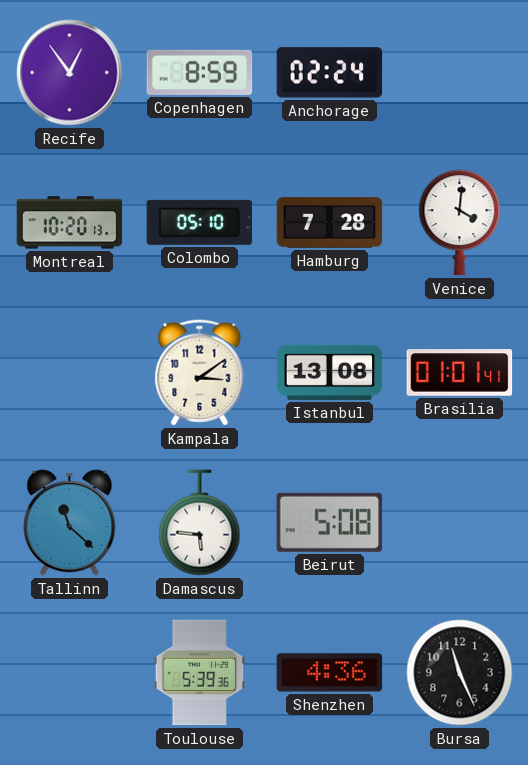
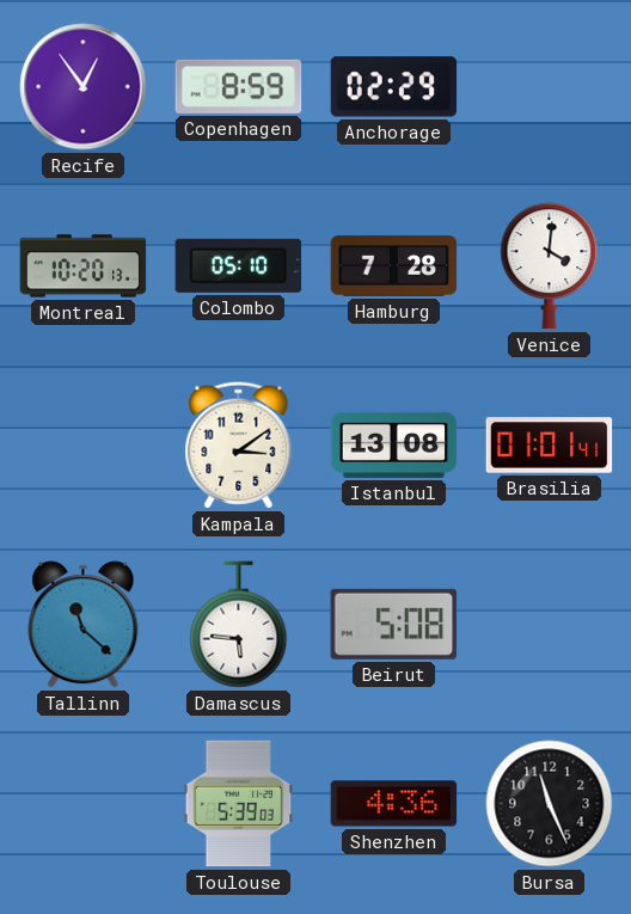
Anchorage: 02:24 -> 02:29
Toulouse: 5:39:36 -> 5:39:03
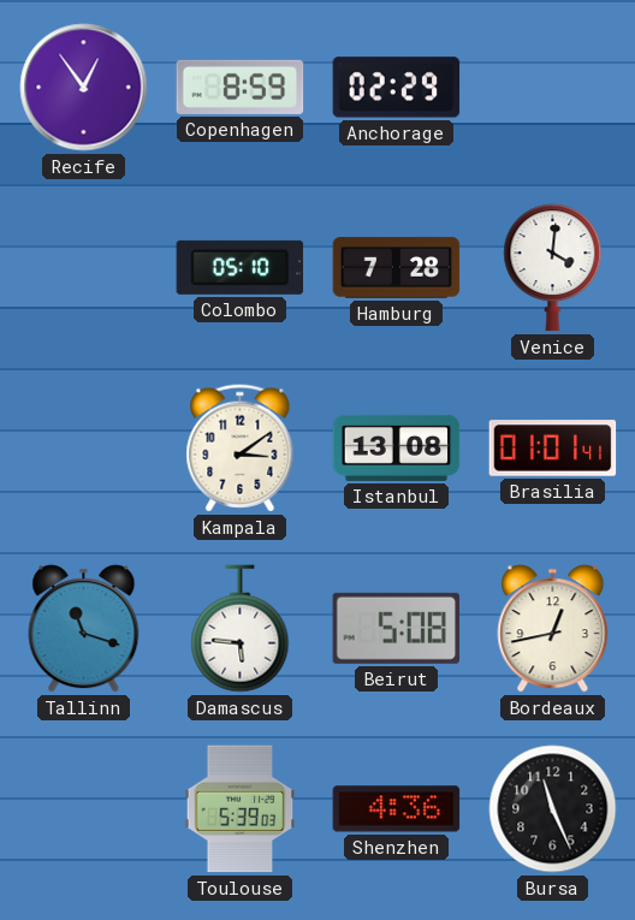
Montreal: 10:20 -> none
Tallinn: 11:22 -> 11:18
Bordeaux: none -> 12:43
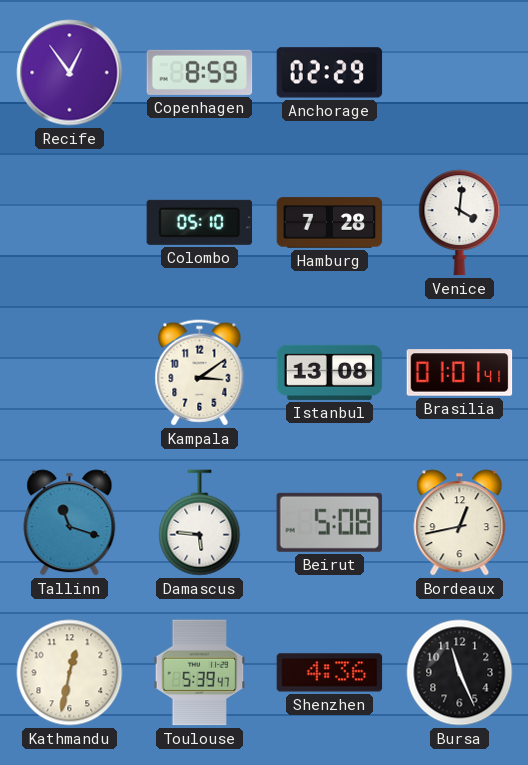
Kathmandu: none -> 12:32
Toulouse: 5:39:03 -> 5:39:47
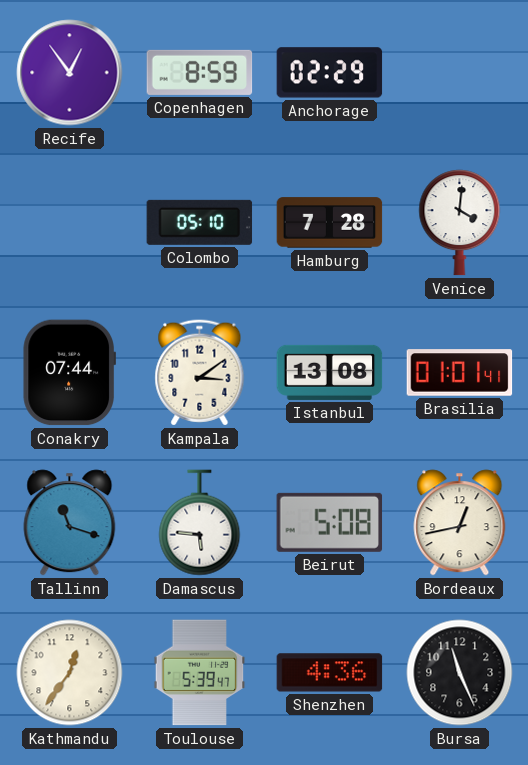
Conakry: none -> 07:44
Kathmandu: 12:32 -> 12:36
